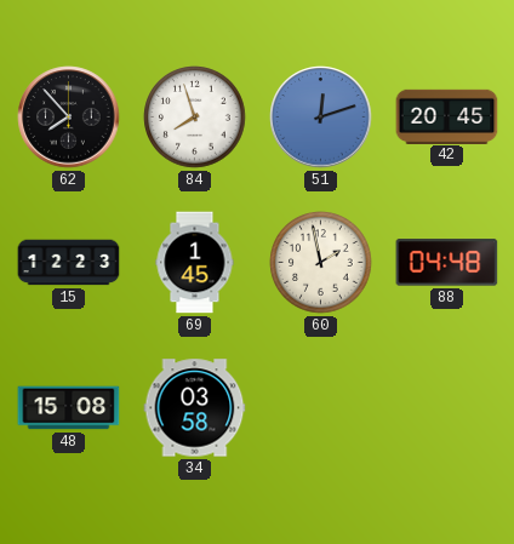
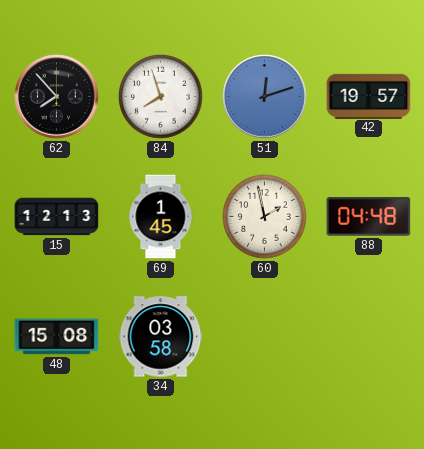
42: 20:45 -> 19:57
15: 12:23 -> 12:13
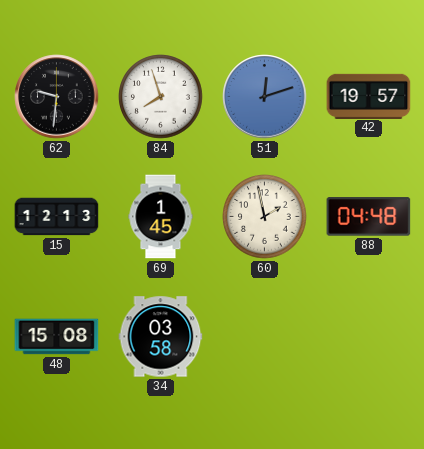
62: 7:53 -> 9:31
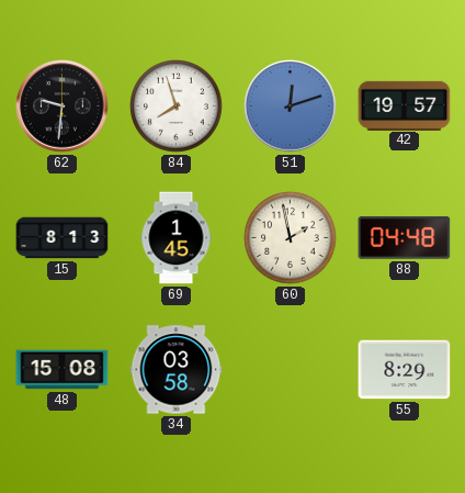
15: 12:13 -> 8:13
55: none -> 8:29
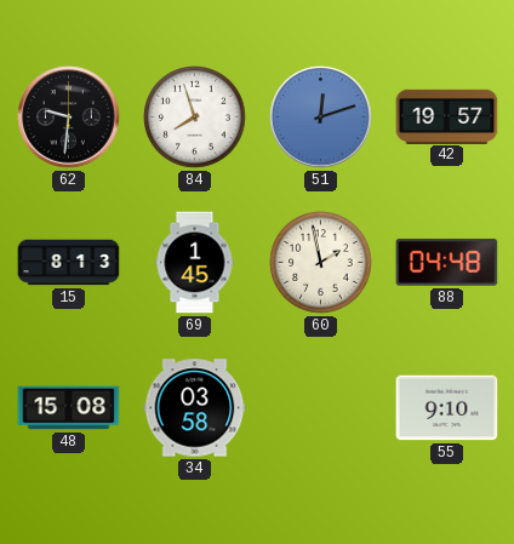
55: 8:29 -> 9:10
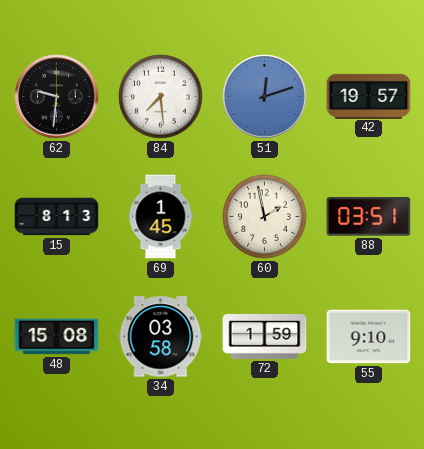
84: 7:57 -> 7:29
88: 04:48 -> 03:51
72: none -> 1:59
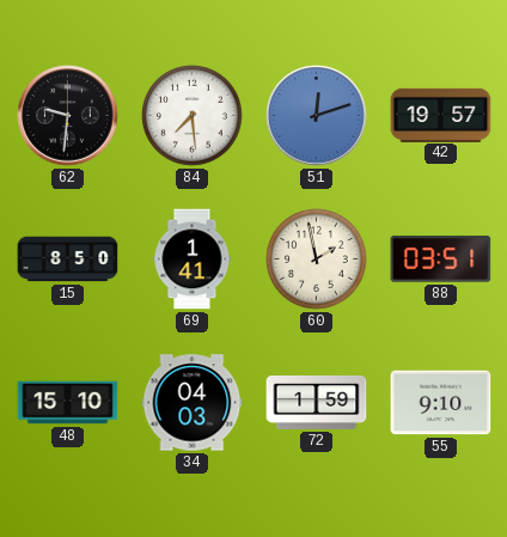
15: 8:13 -> 8:50
69: 1:45 -> 1:41
48: 15:08 -> 15:10
34: 03:58 -> 04:03
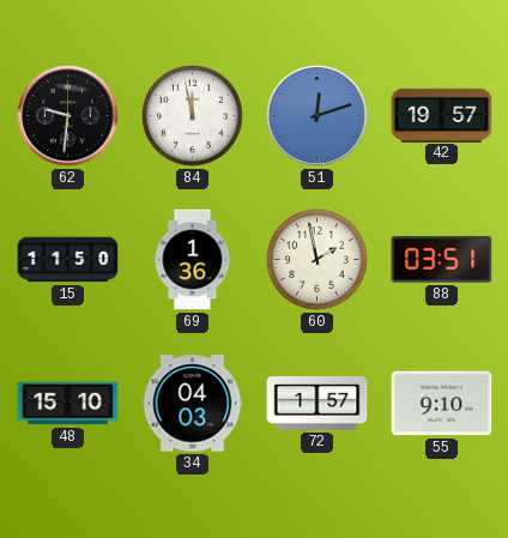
84: 7:29 -> 11:58
15: 8:50 -> 11:50
69: 1:41 -> 1:36
72: 1:59 -> 1:57
